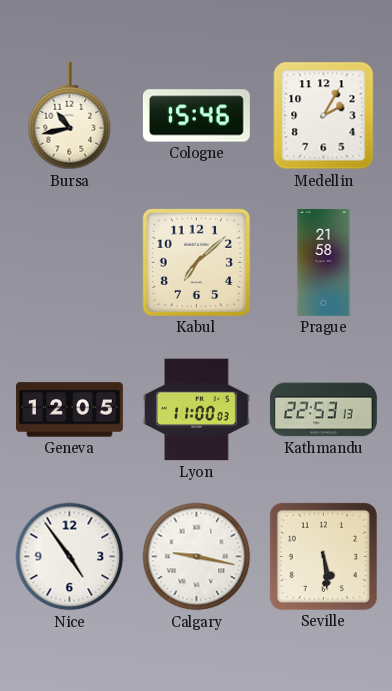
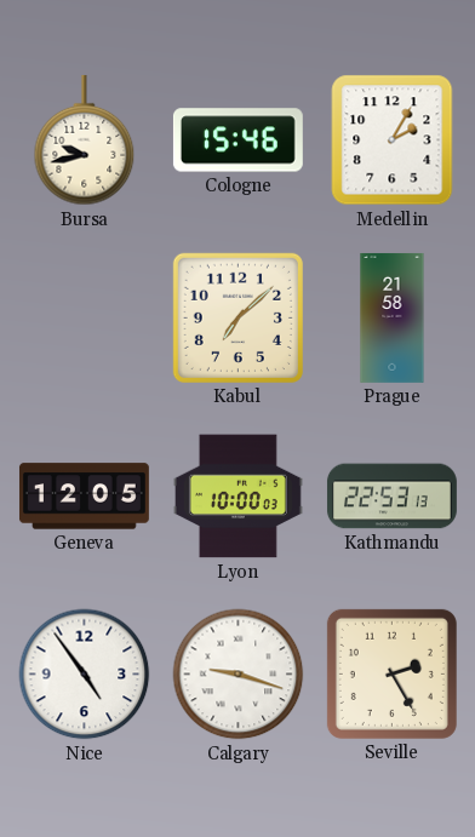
Bursa: 10:43 -> 9:43
Lyon: 11:00 -> 10:00
Calgary: 9:17 -> 9:18
Seville: 5:29 -> 2:25
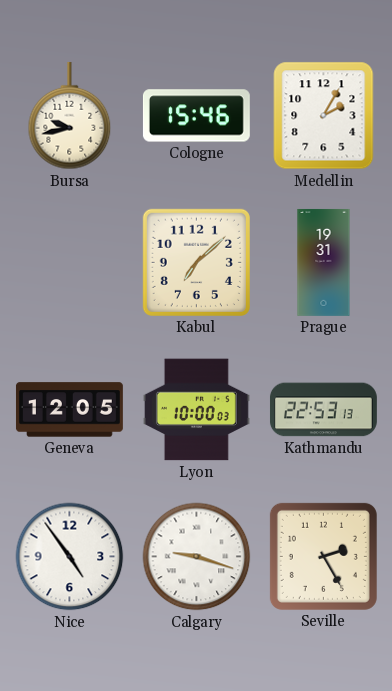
Prague: 21:58 -> 19:31
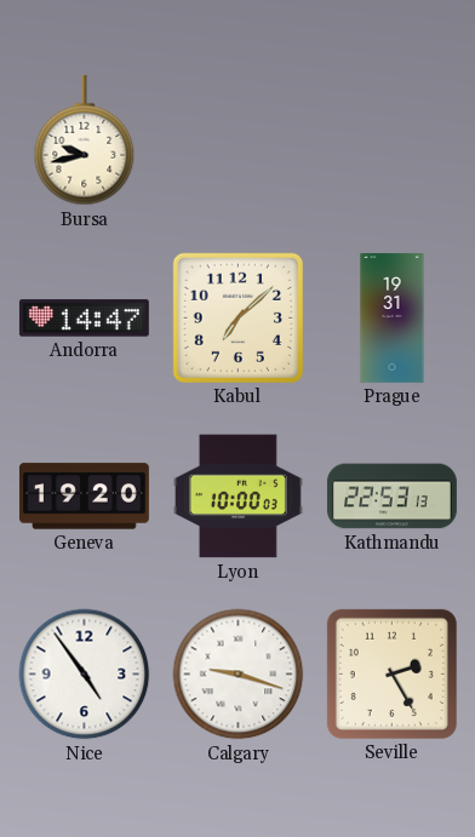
Cologne: 15:46 -> none
Medellin: 2:05 -> none
Andorra: none -> 14:47
Geneva: 12:05 -> 19:20
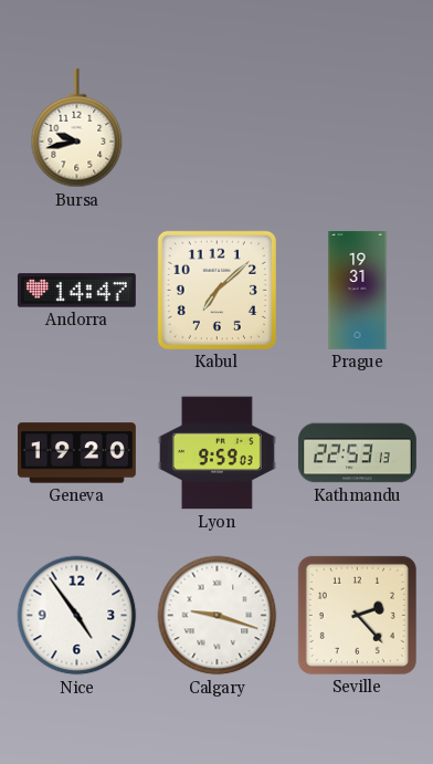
Lyon: 10:00 -> 9:59
Seville: 2:25 -> 2:23
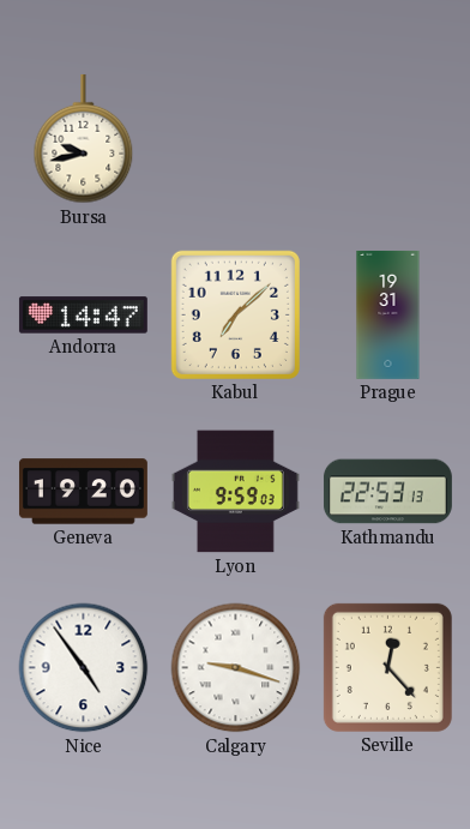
Seville: 2:23 -> 12:23
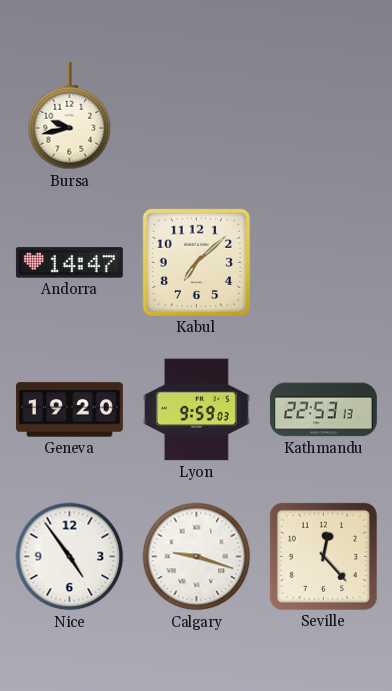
Prague: 19:31 -> none
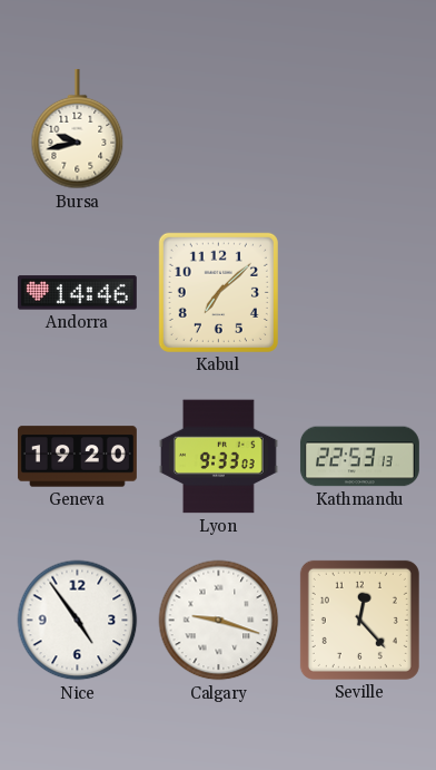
Andorra: 14:47 -> 14:46
Lyon: 9:59 -> 9:33
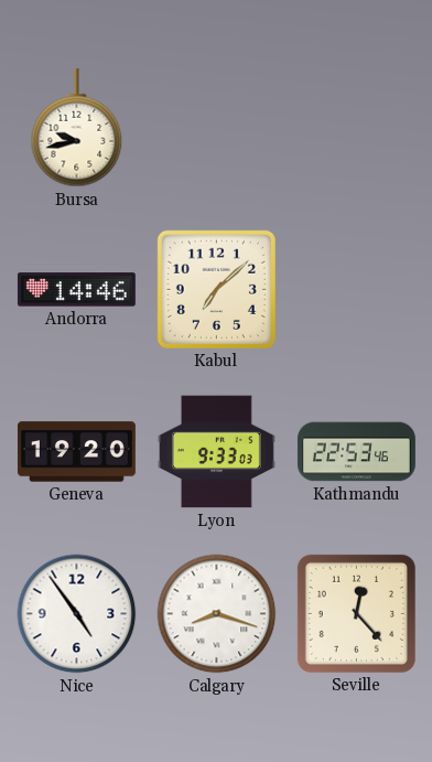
Kathmandu: 22:53:13 -> 22:53:46
Calgary: 9:18 -> 8:18
